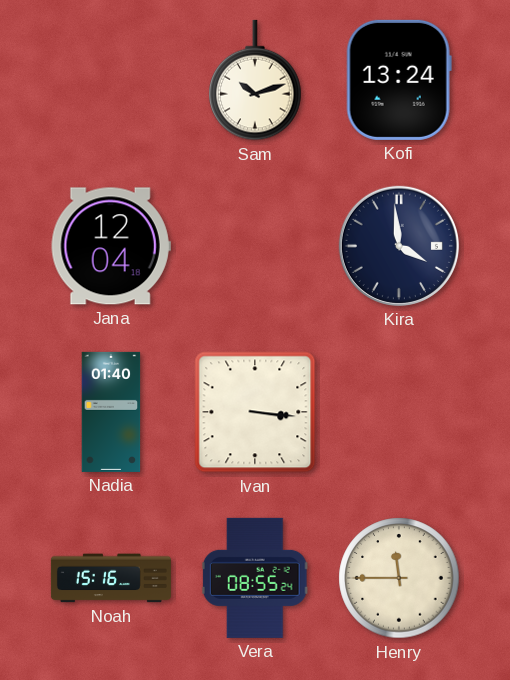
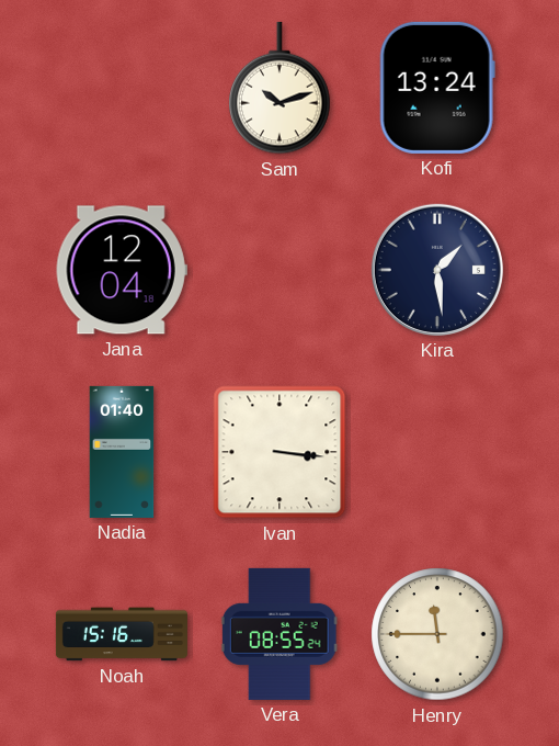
Kira: 3:59 -> 1:29
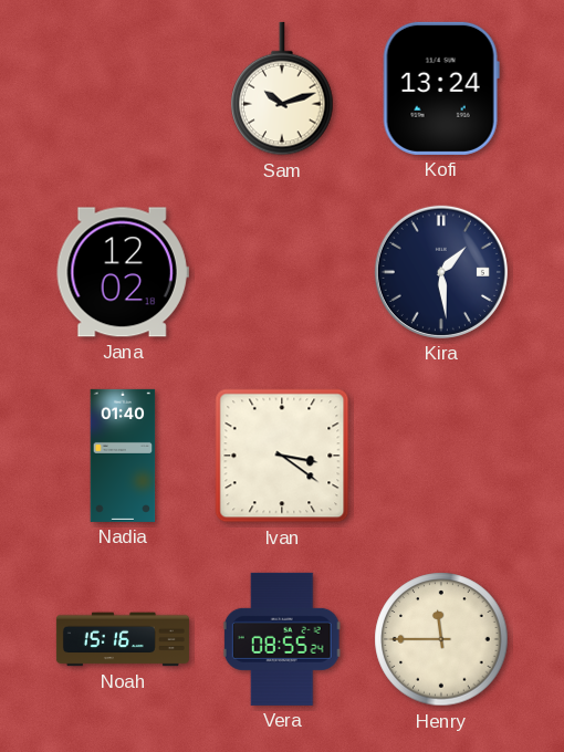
Jana: 12:04 -> 12:02
Ivan: 3:16 -> 3:21
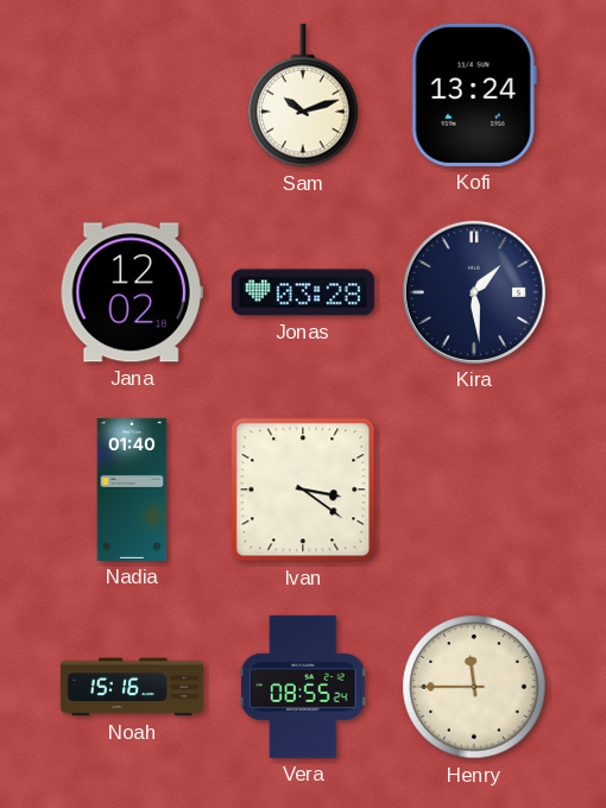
Jonas: none -> 03:28
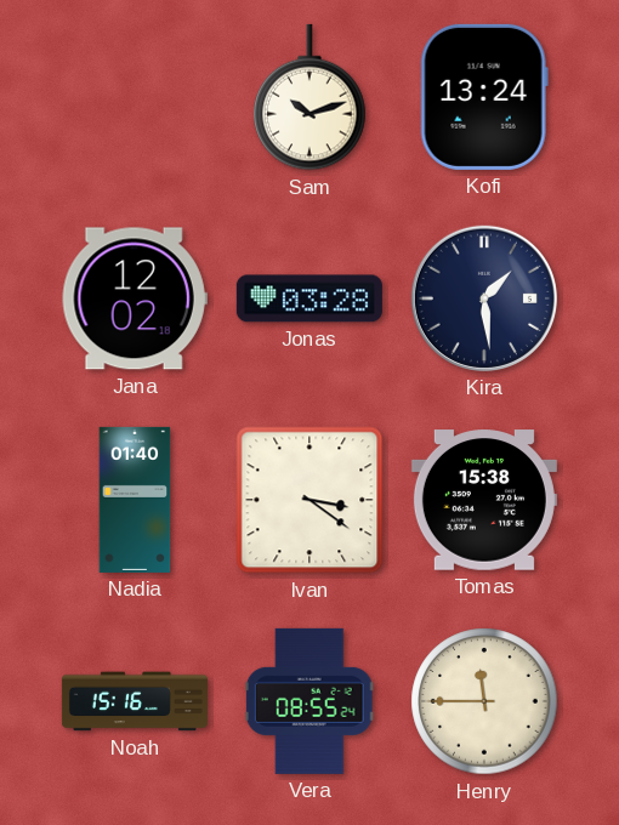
Tomas: none -> 15:38
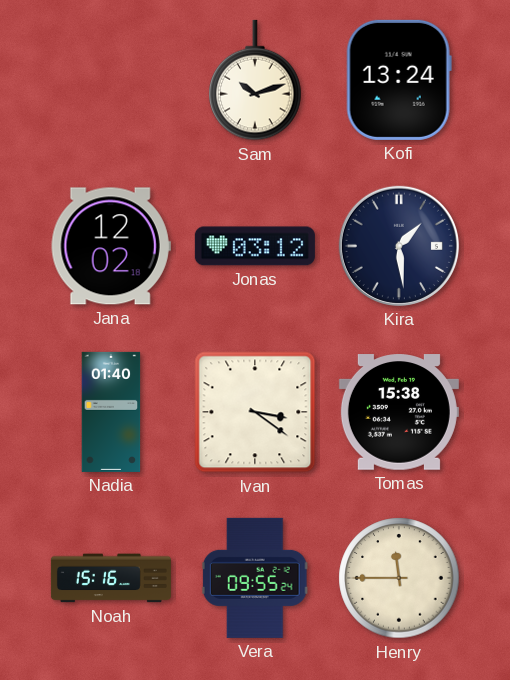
Jonas: 03:28 -> 03:12
Vera: 08:55 -> 09:55
